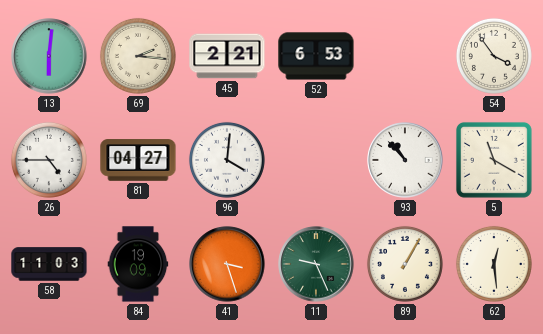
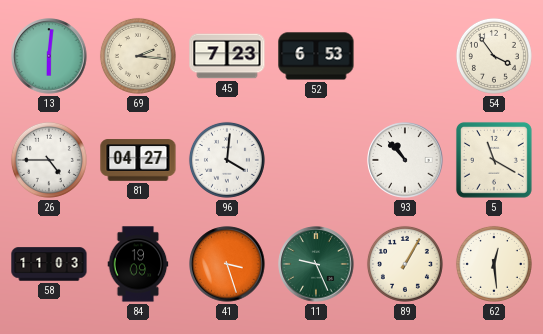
45: 2:21 -> 7:23
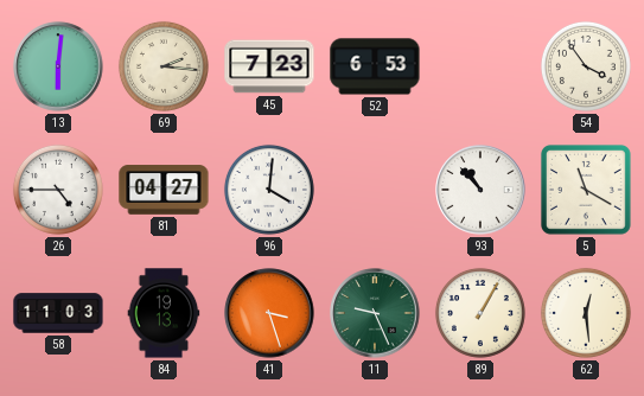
84: 19:09 -> 19:13
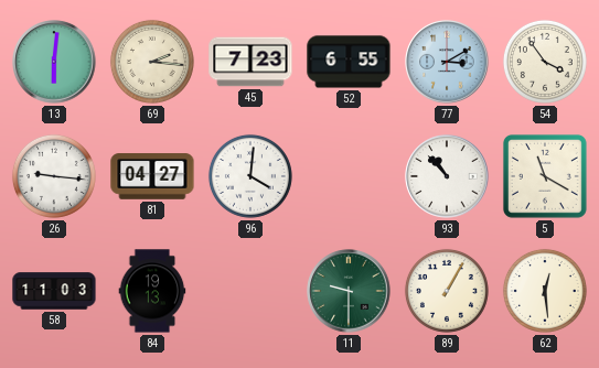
52: 6:53 -> 6:55
77: none -> 3:10
26: 4:45 -> 9:16
41: 3:27 -> none
11: 9:26 -> 9:30
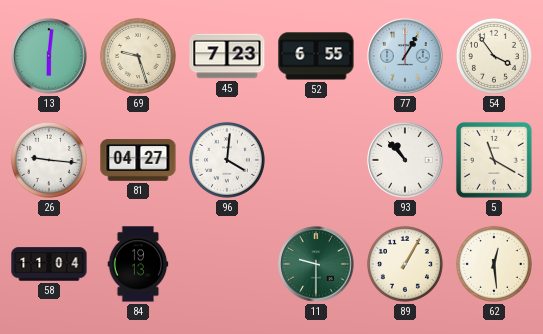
69: 2:16 -> 9:27
77: 3:10 -> 1:05
58: 11:03 -> 11:04
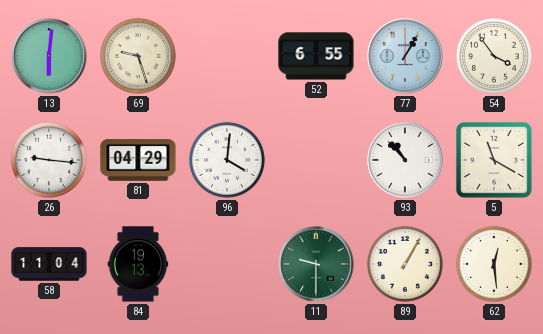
45: 7:23 -> none
81: 04:27 -> 04:29
